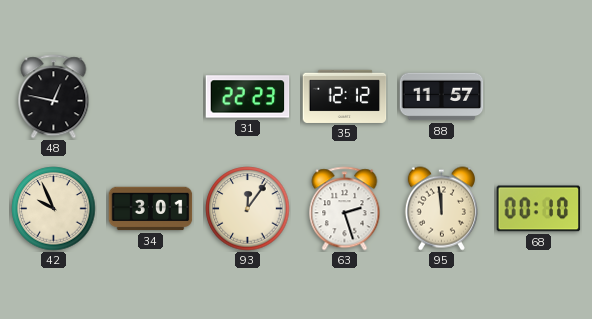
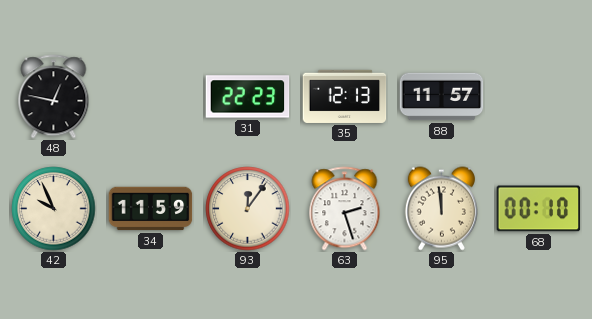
35: 12:12 -> 12:13
34: 3:01 -> 11:59
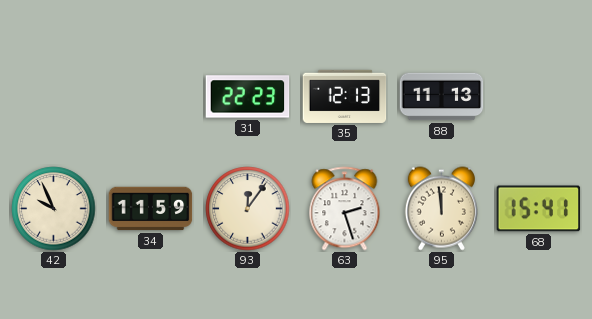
48: 12:47 -> none
88: 11:57 -> 11:13
68: 00:10 -> 15:41
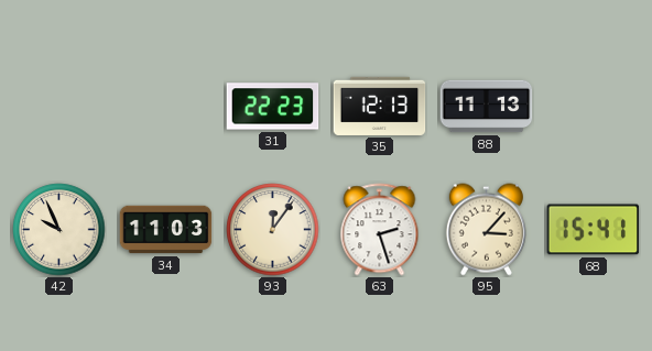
34: 11:59 -> 11:03
95: 11:59 -> 3:07
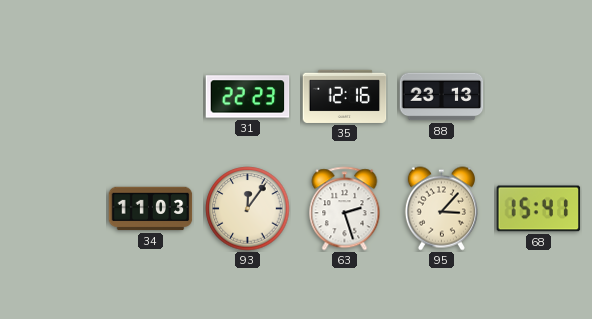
35: 12:13 -> 12:16
88: 11:13 -> 23:13
42: 9:56 -> none
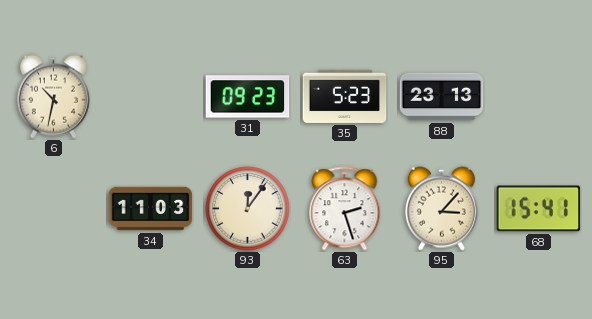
6: none -> 10:32
31: 22:23 -> 09:23
35: 12:16 -> 5:23
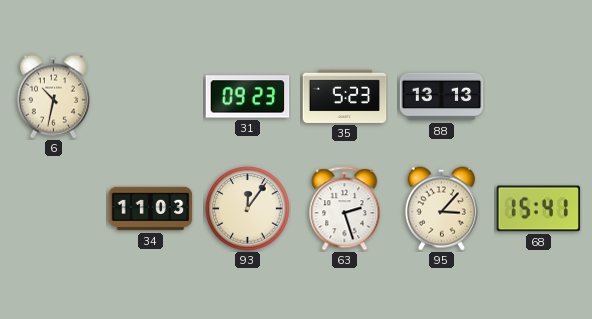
88: 23:13 -> 13:13
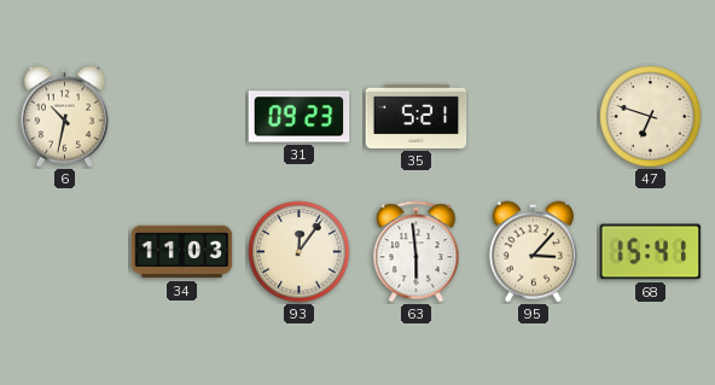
35: 5:23 -> 5:21
88: 13:13 -> none
47: none -> 6:48
63: 2:27 -> 5:59
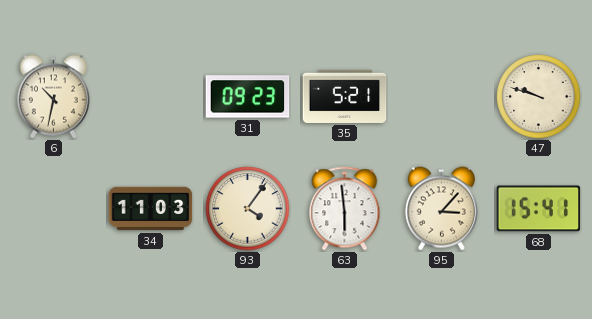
47: 6:48 -> 9:48
93: 12:06 -> 4:06
